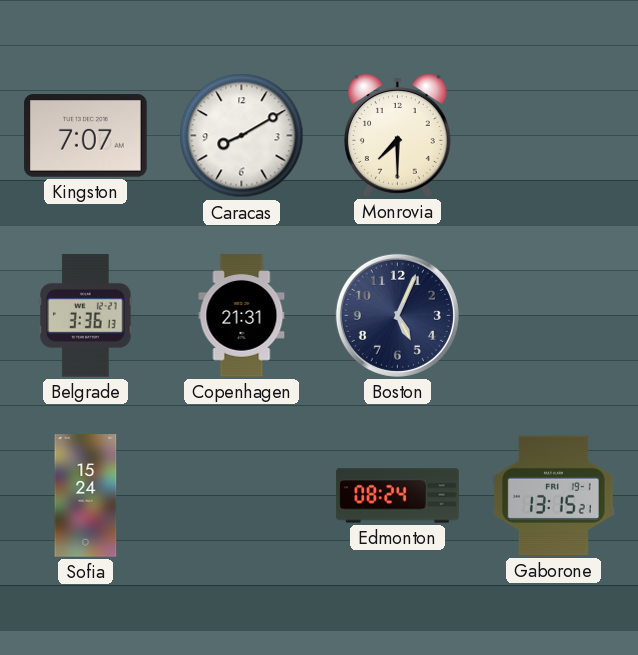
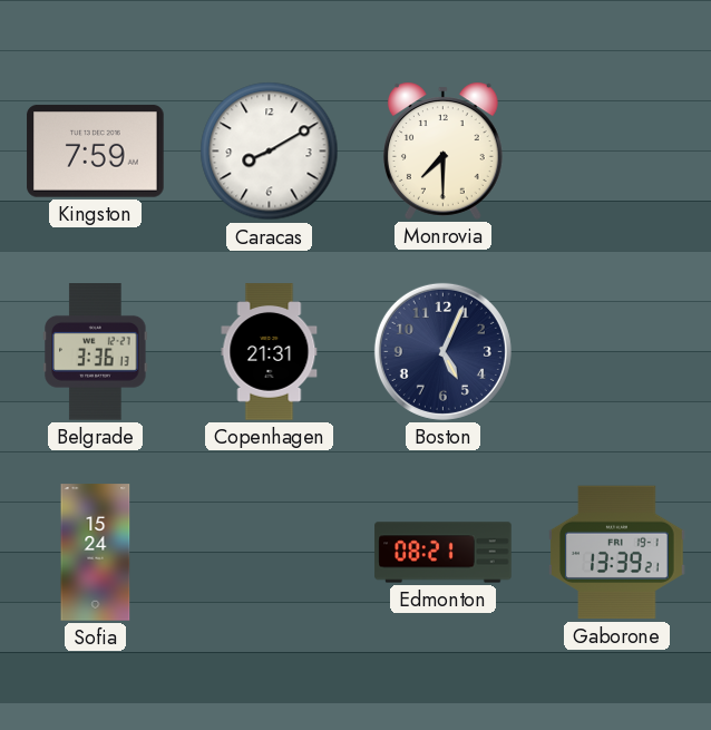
Kingston: 7:07 -> 7:59
Edmonton: 08:24 -> 08:21
Gaborone: 13:15 -> 13:39
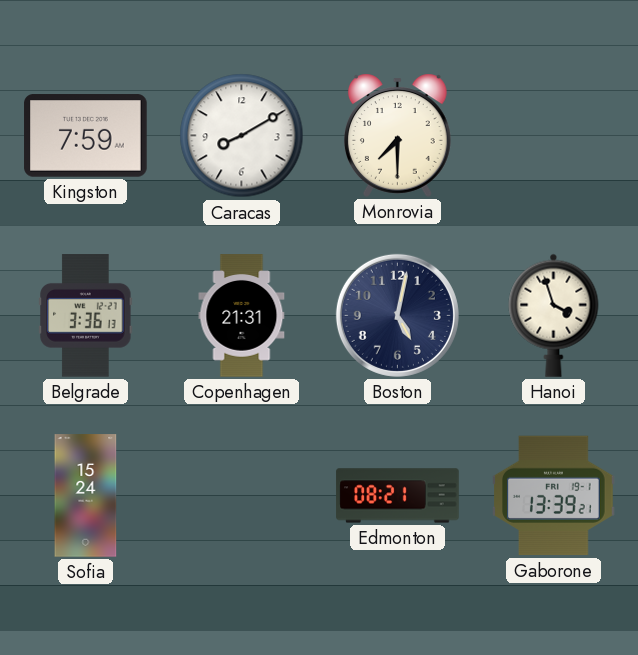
Boston: 5:04 -> 5:02
Hanoi: none -> 3:57
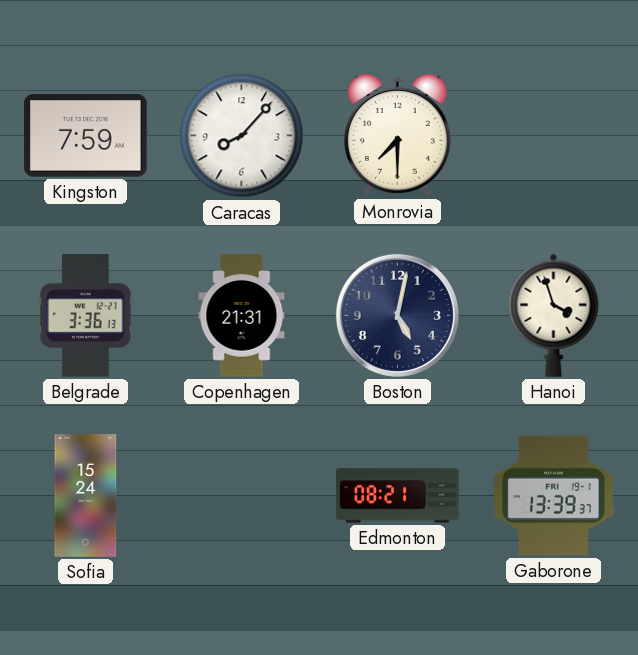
Caracas: 8:10 -> 8:07
Gaborone: 13:39:21 -> 13:39:37
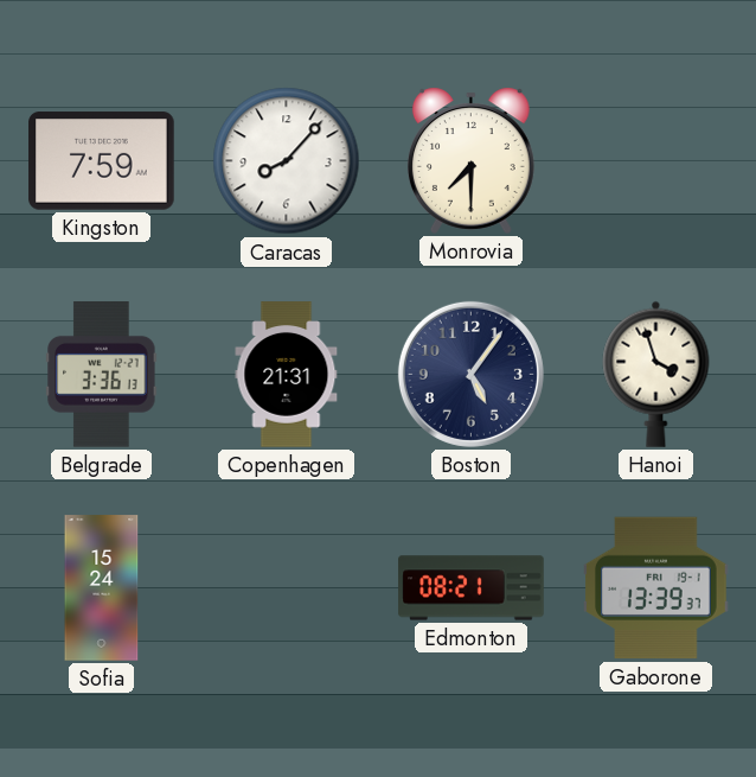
Boston: 5:02 -> 5:06
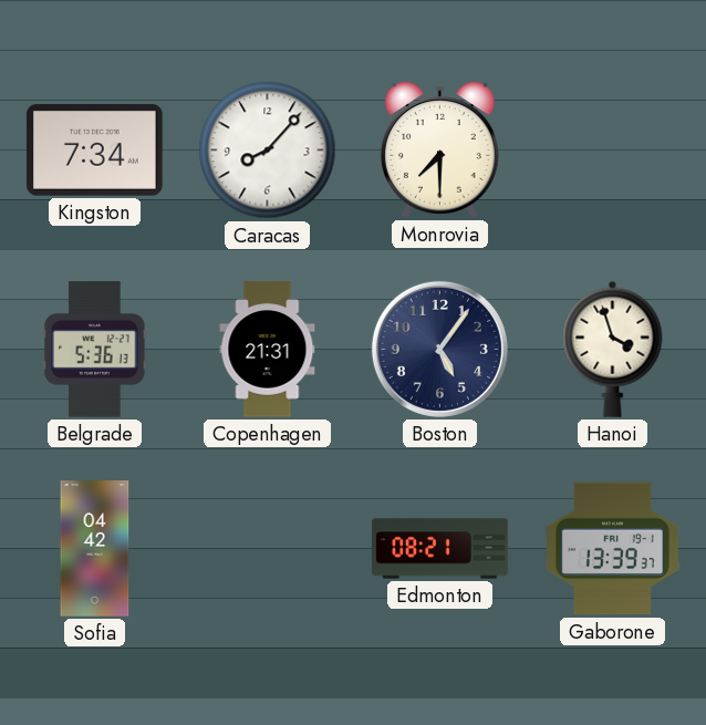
Kingston: 7:59 -> 7:34
Belgrade: 3:36 -> 5:36
Sofia: 15:24 -> 04:42
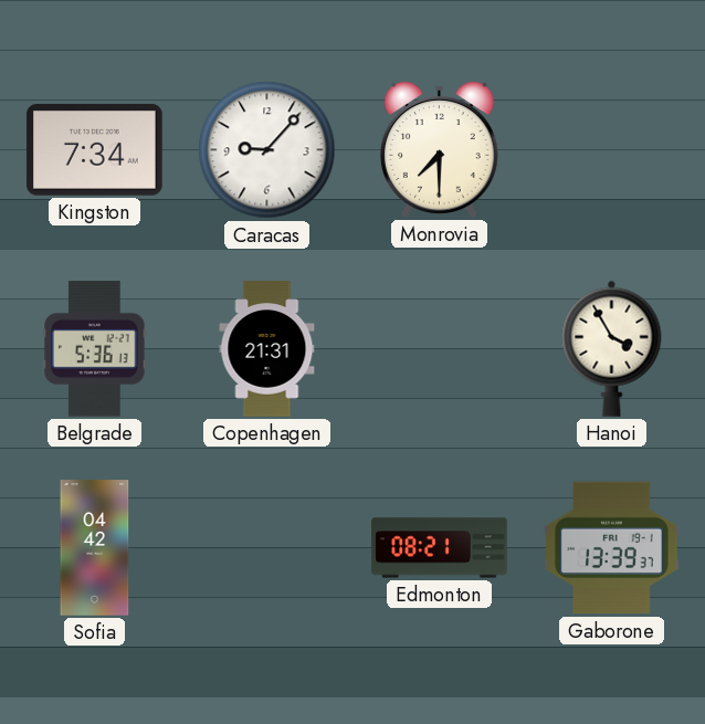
Caracas: 8:07 -> 9:07
Boston: 5:06 -> none
Hanoi: 3:57 -> 3:55
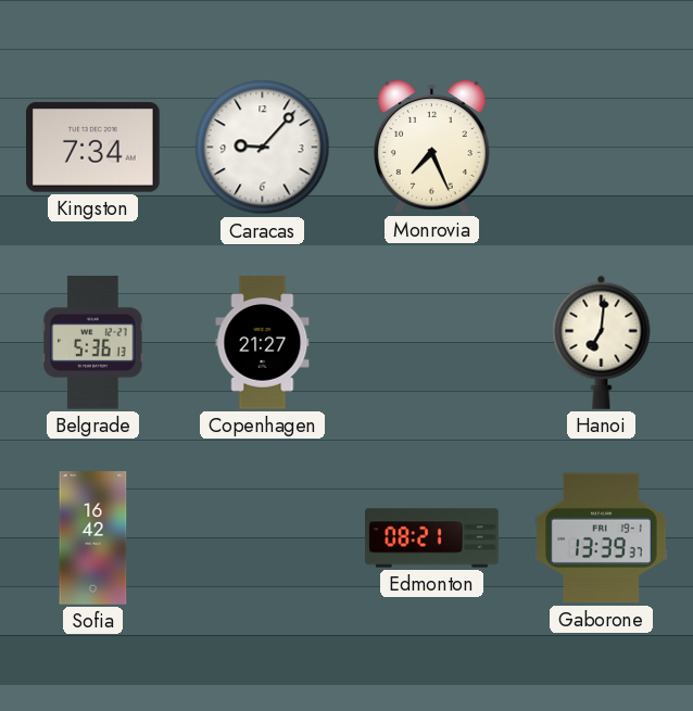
Monrovia: 7:30 -> 7:26
Copenhagen: 21:31 -> 21:27
Hanoi: 3:55 -> 7:01
Sofia: 04:42 -> 16:42
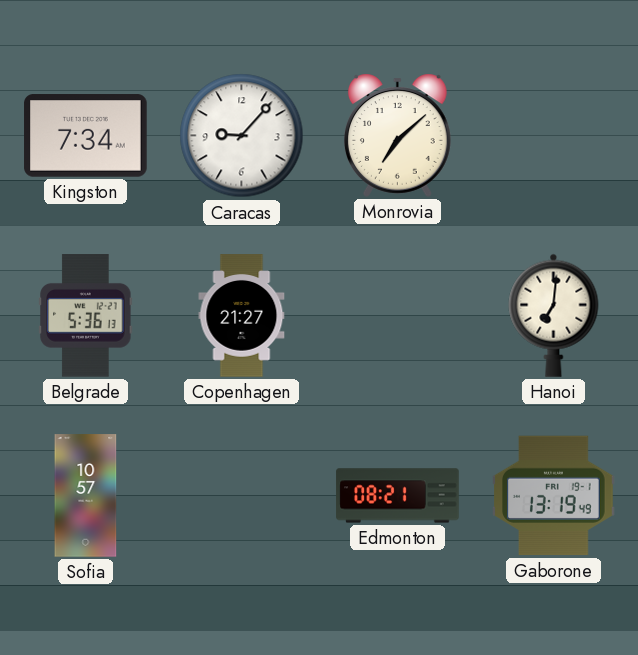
Monrovia: 7:26 -> 7:08
Sofia: 16:42 -> 10:57
Gaborone: 13:39 -> 13:19
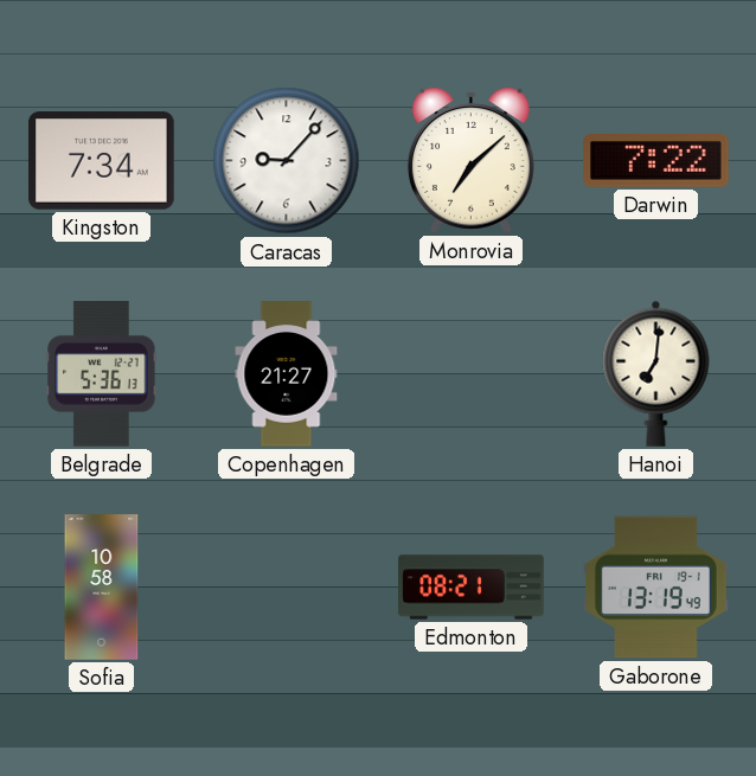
Darwin: none -> 7:22
Sofia: 10:57 -> 10:58
